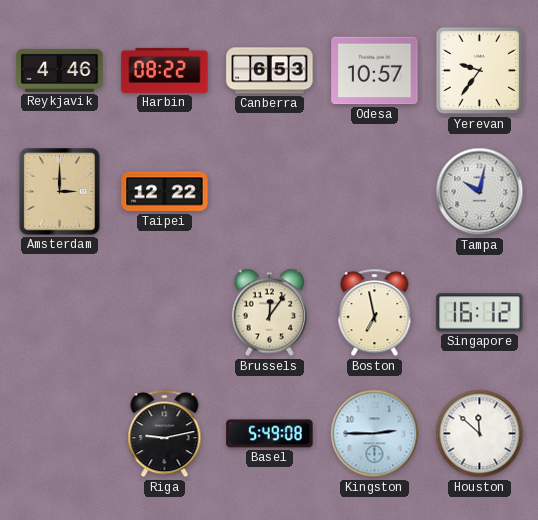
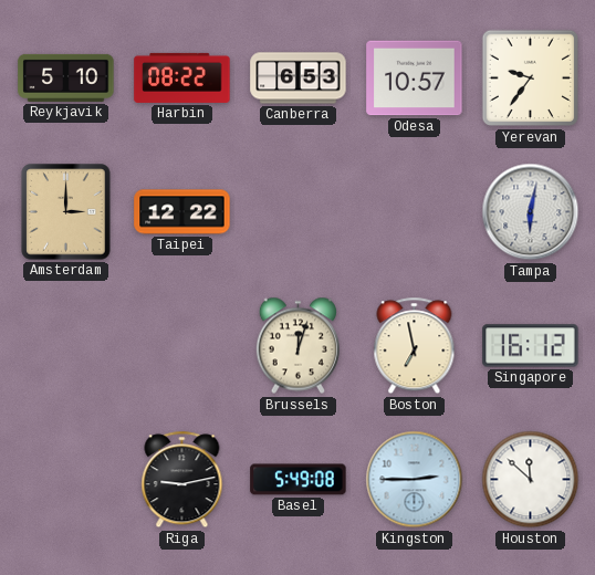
Reykjavik: 4:46 -> 5:10
Tampa: 10:02 -> 6:02
Brussels: 12:06 -> 12:03
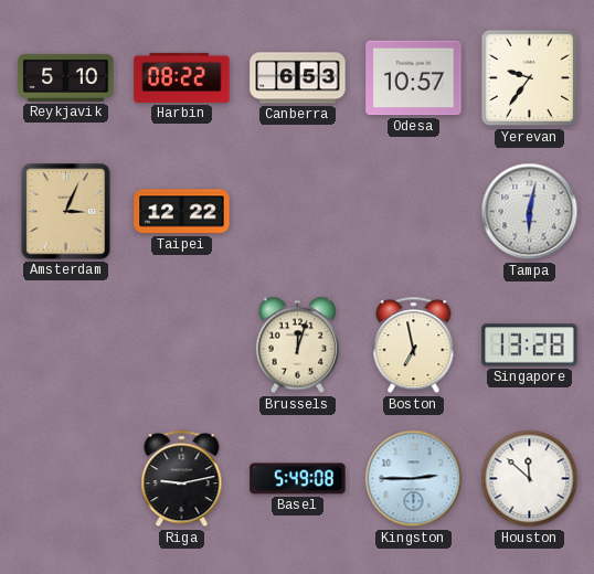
Amsterdam: 3:00 -> 3:04
Singapore: 16:12 -> 13:28
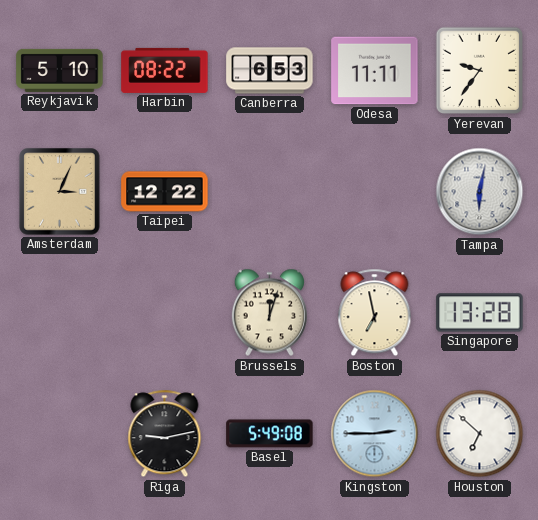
Odesa: 10:57 -> 11:11
Houston: 11:52 -> 6:52
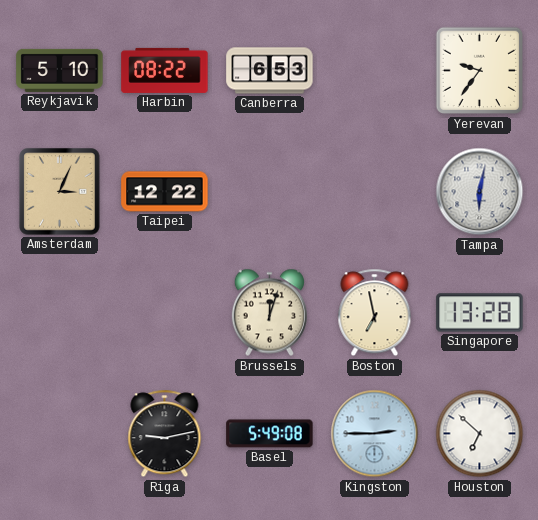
Odesa: 11:11 -> none
